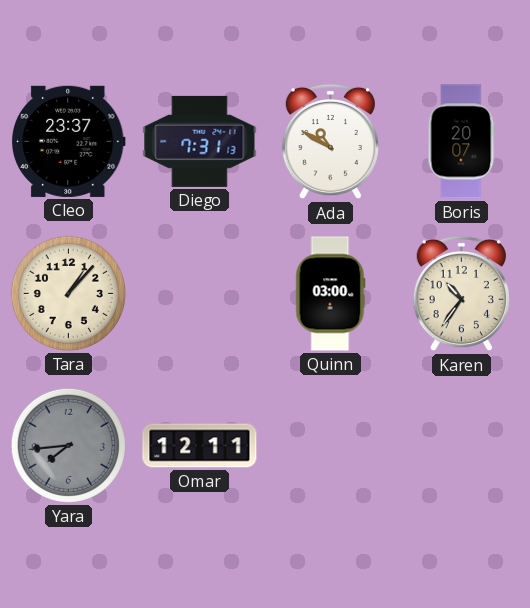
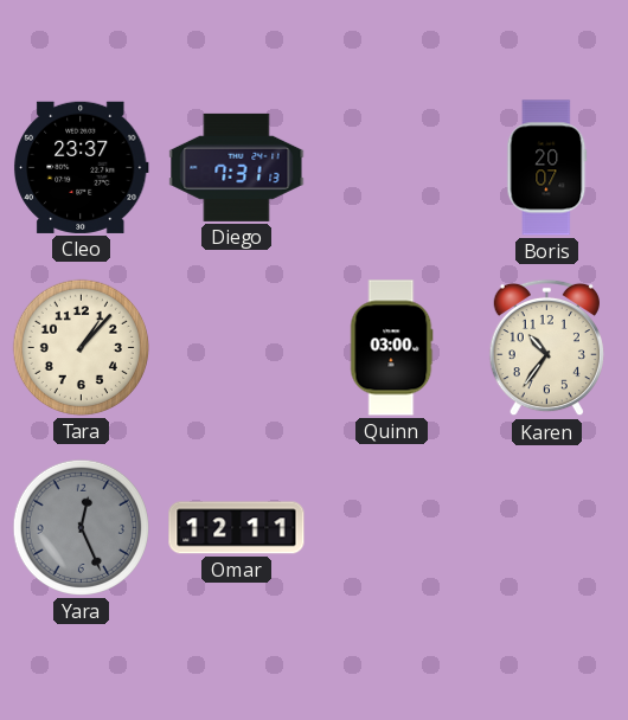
Ada: 10:50 -> none
Yara: 7:44 -> 12:26
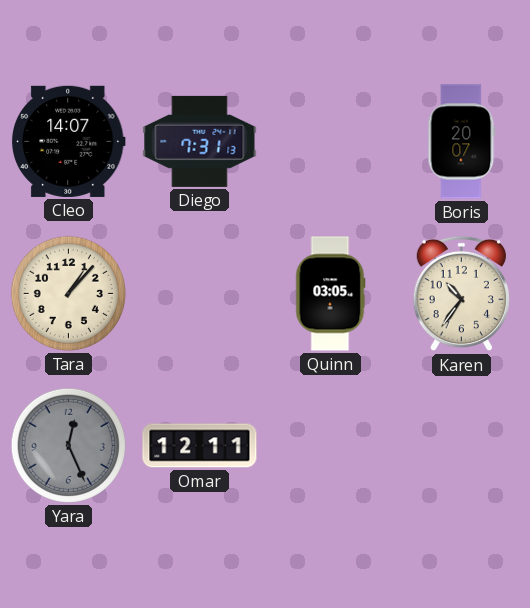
Cleo: 23:37 -> 14:07
Quinn: 03:00 -> 03:05
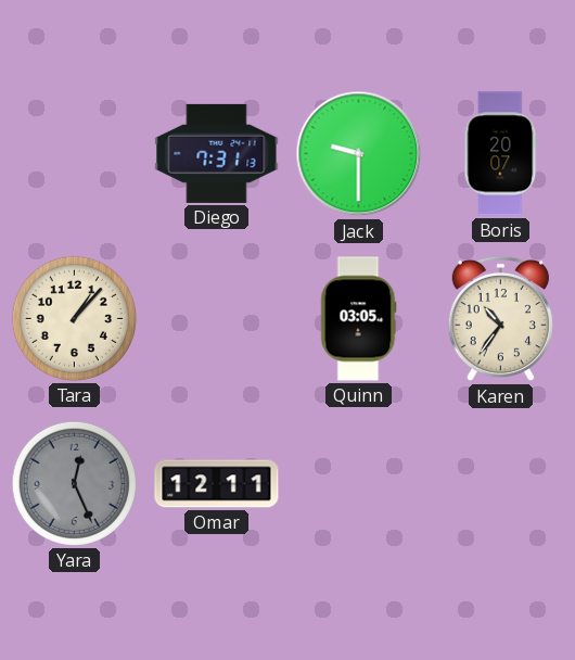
Cleo: 14:07 -> none
Jack: none -> 9:30
